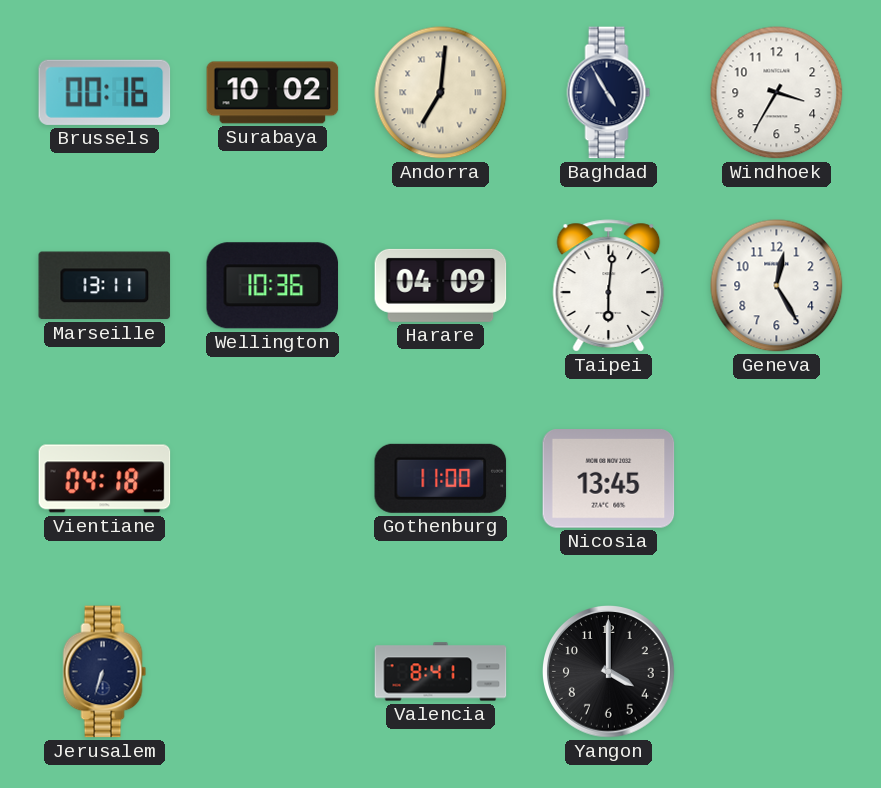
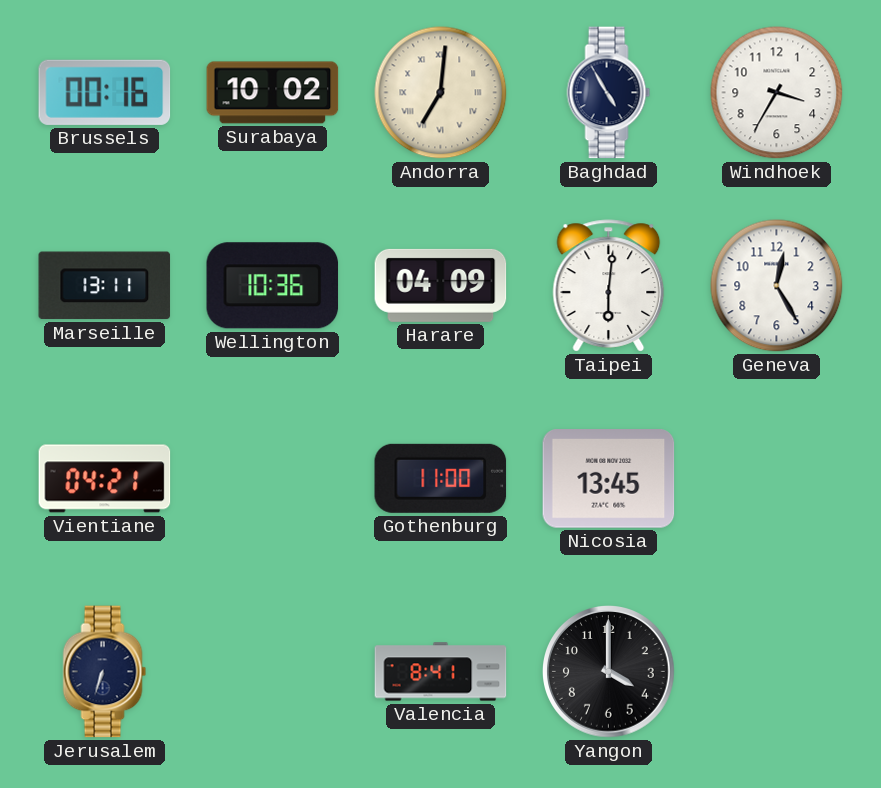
Vientiane: 04:18 -> 04:21
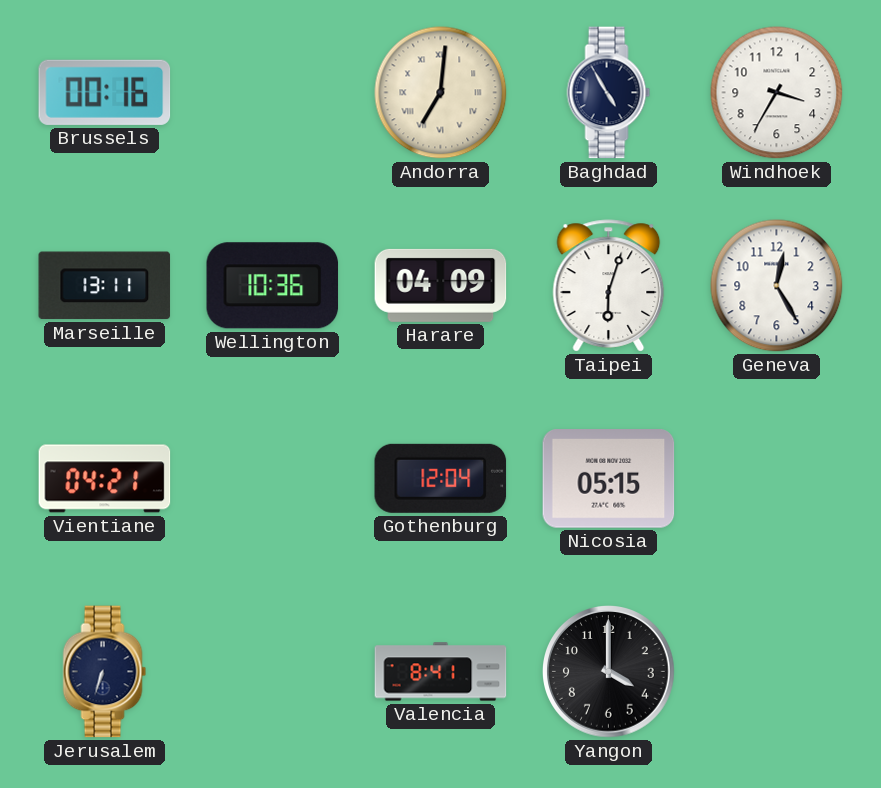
Surabaya: 10:02 -> none
Taipei: 6:01 -> 6:03
Gothenburg: 11:00 -> 12:04
Nicosia: 13:45 -> 05:15
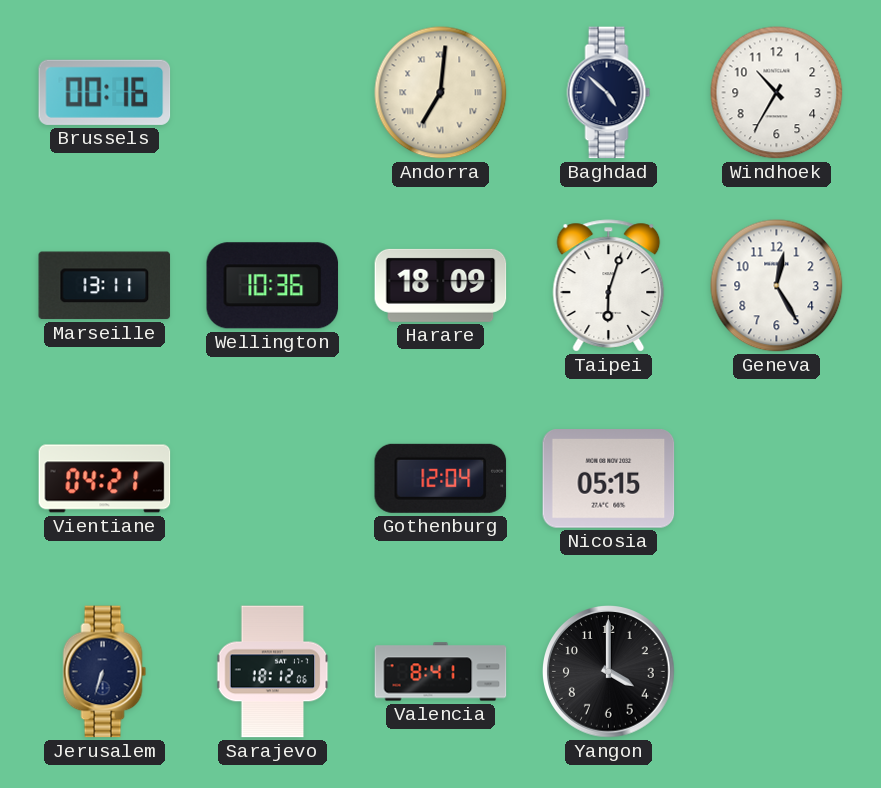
Baghdad: 4:55 -> 4:52
Windhoek: 3:35 -> 10:35
Harare: 04:09 -> 18:09
Sarajevo: none -> 18:12
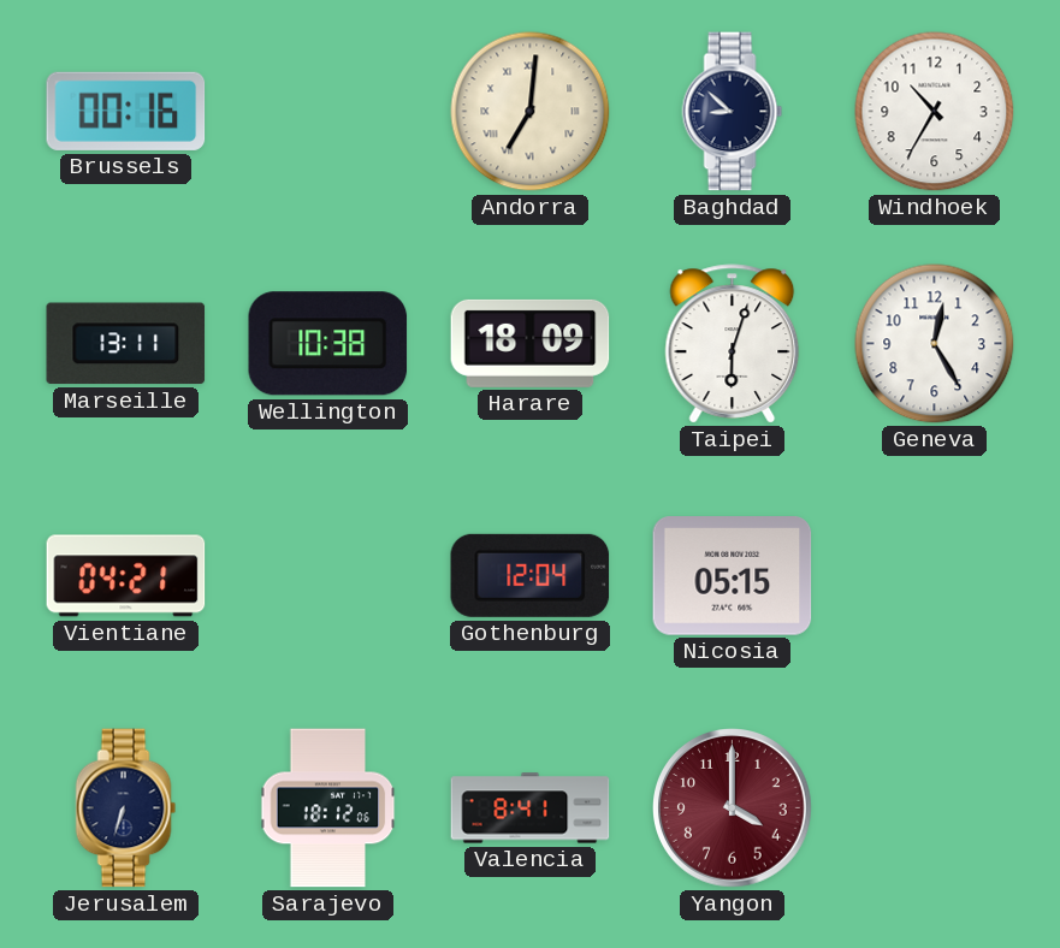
Baghdad: 4:52 -> 8:52
Wellington: 10:36 -> 10:38
Yangon dial: black -> burgundy
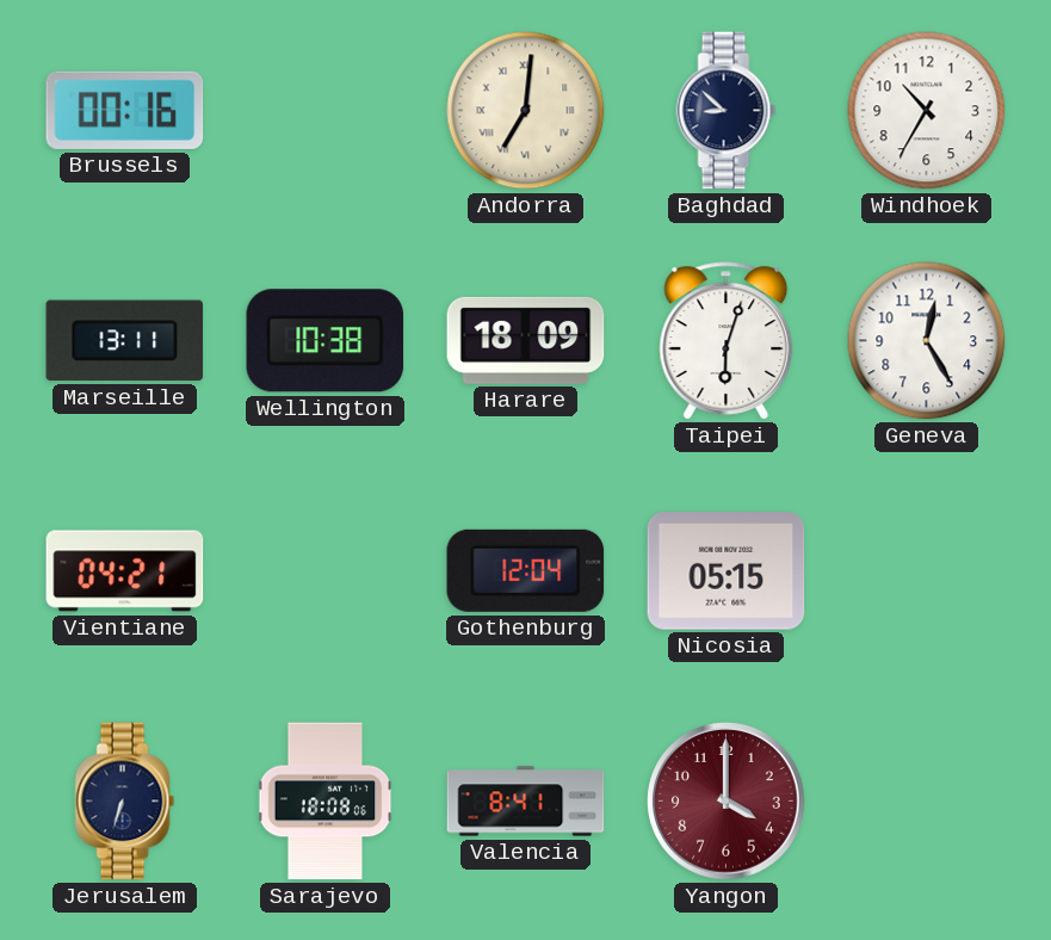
Sarajevo: 18:12 -> 18:08
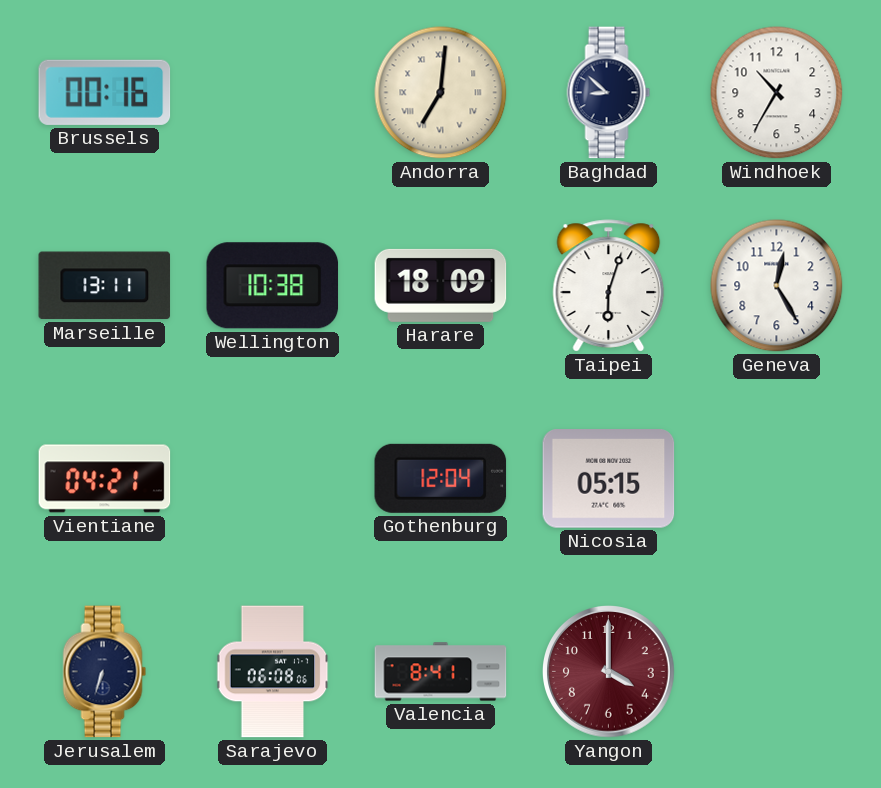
Sarajevo: 18:08 -> 06:08
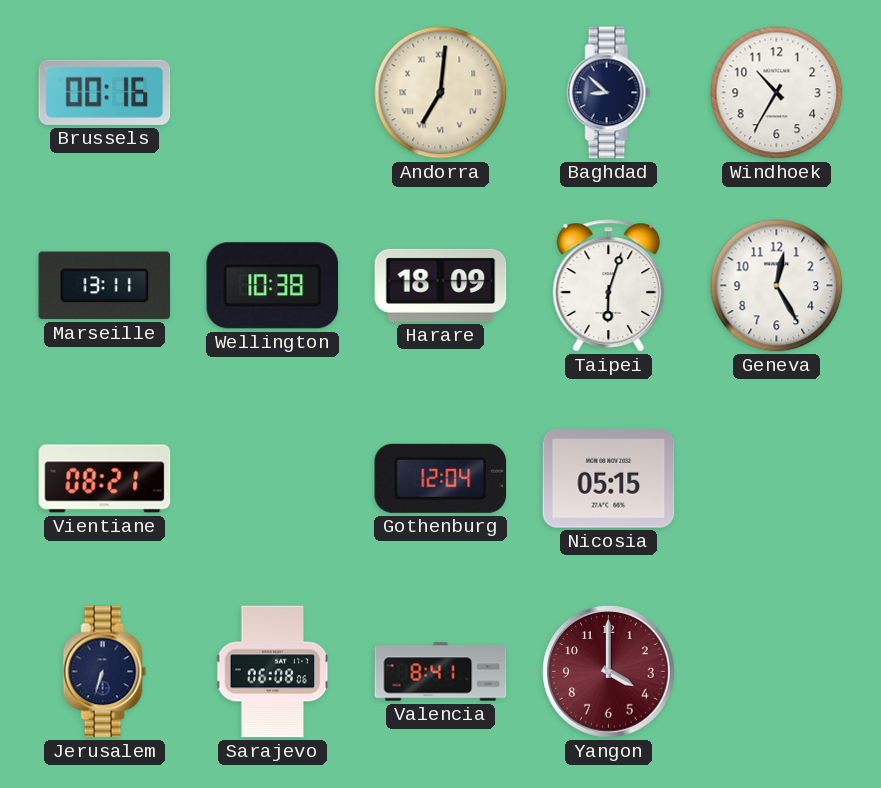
Vientiane: 04:21 -> 08:21
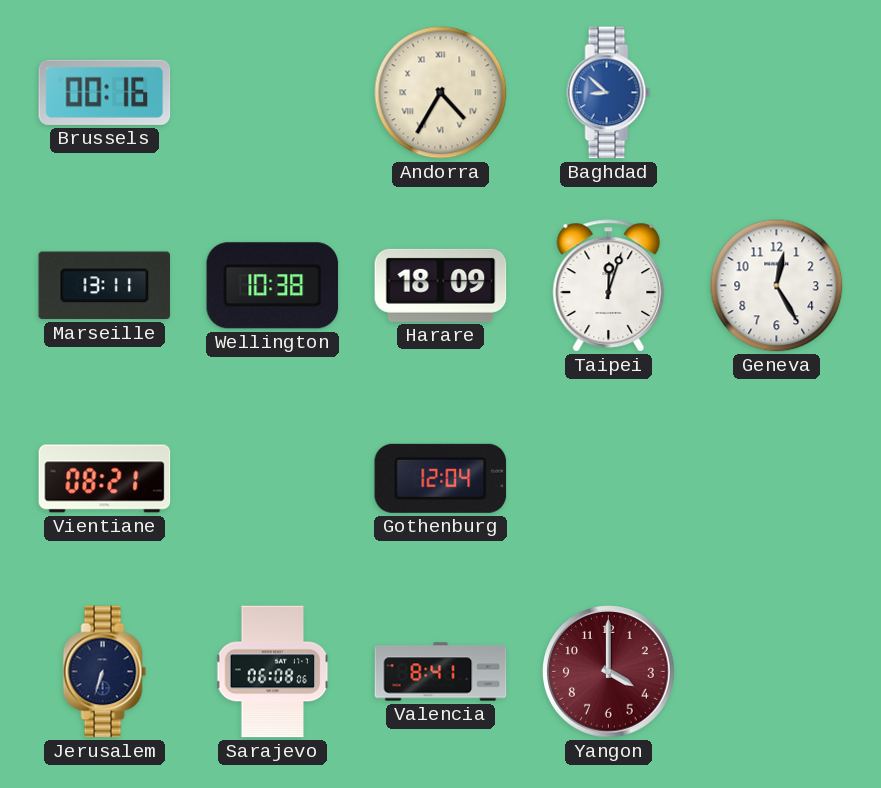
Andorra: 7:01 -> 4:35
Baghdad dial: navy -> blue
Windhoek: 10:35 -> none
Taipei: 6:03 -> 12:03
Nicosia: 05:15 -> none
